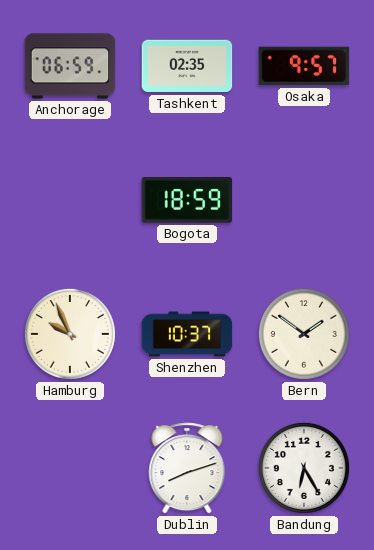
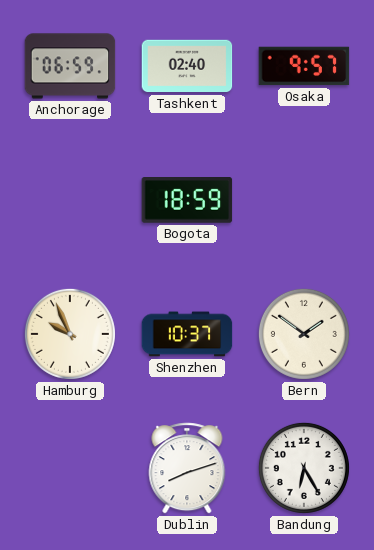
Tashkent: 02:35 -> 02:40
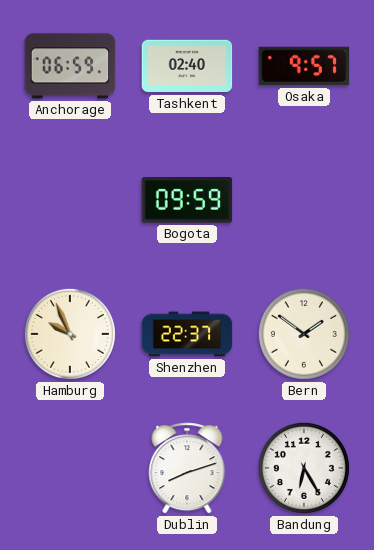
Bogota: 18:59 -> 09:59
Shenzhen: 10:37 -> 22:37
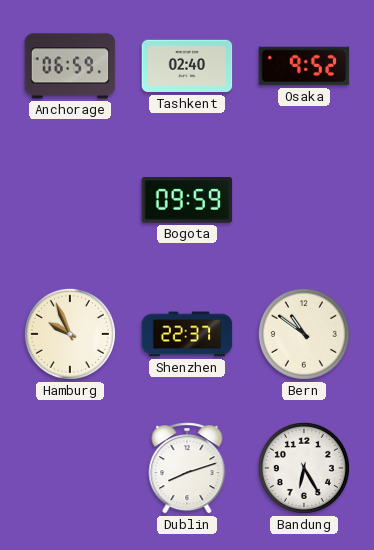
Osaka: 9:57 -> 9:52
Bern: 1:51 -> 10:51
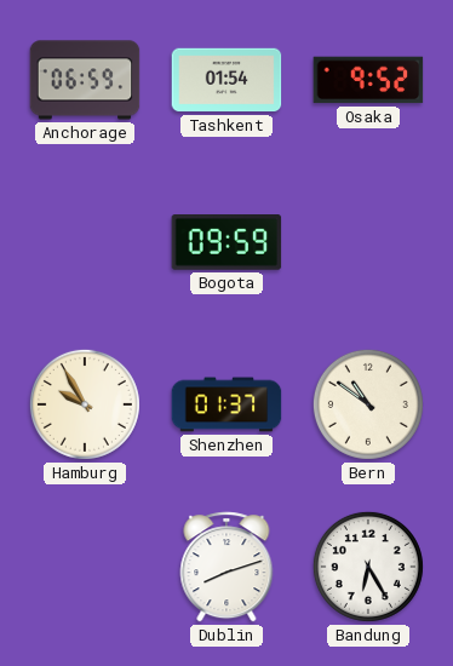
Tashkent: 02:40 -> 01:54
Hamburg: 9:56 -> 9:55
Shenzhen: 22:37 -> 01:37
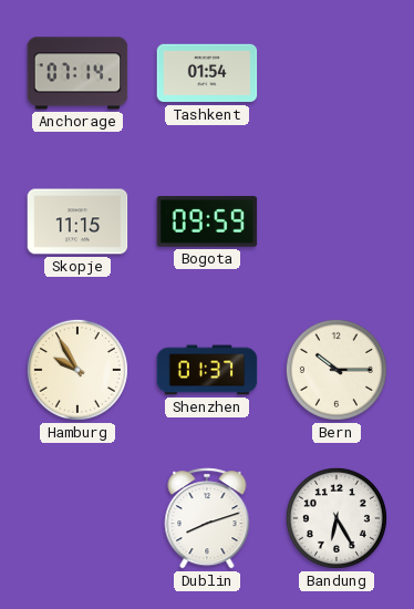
Anchorage: 06:59 -> 07:14
Osaka: 9:52 -> none
Skopje: none -> 11:15
Bern: 10:51 -> 10:15
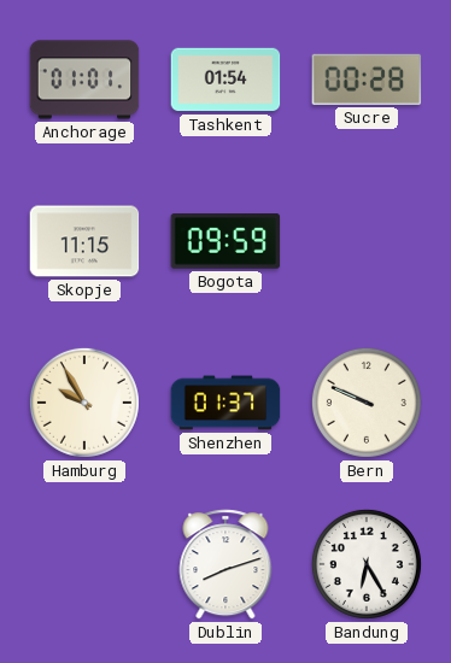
Anchorage: 07:14 -> 01:01
Sucre: none -> 00:28
Bern: 10:15 -> 9:49
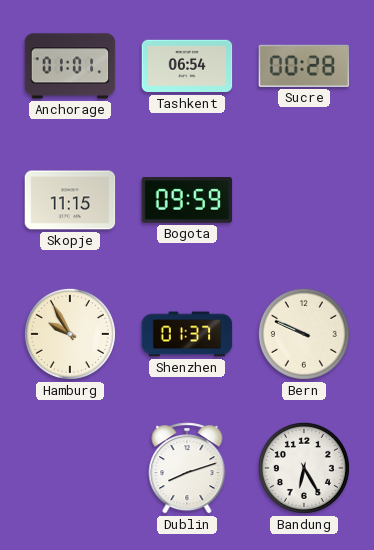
Tashkent: 01:54 -> 06:54
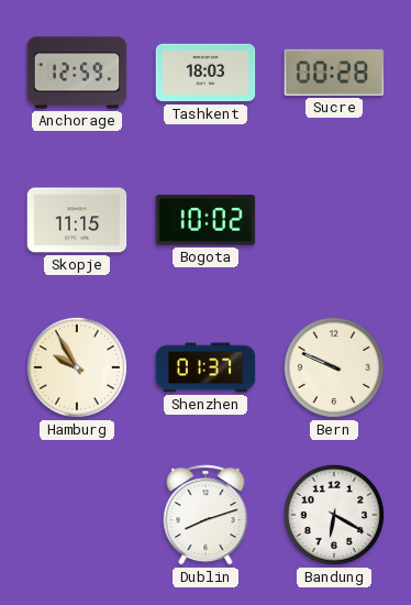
Anchorage: 01:01 -> 12:59
Tashkent: 06:54 -> 18:03
Bogota: 09:59 -> 10:02
Bandung: 6:25 -> 6:20
